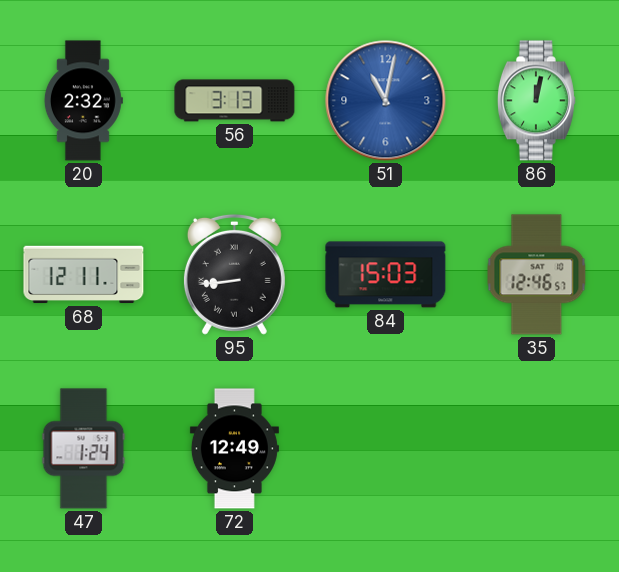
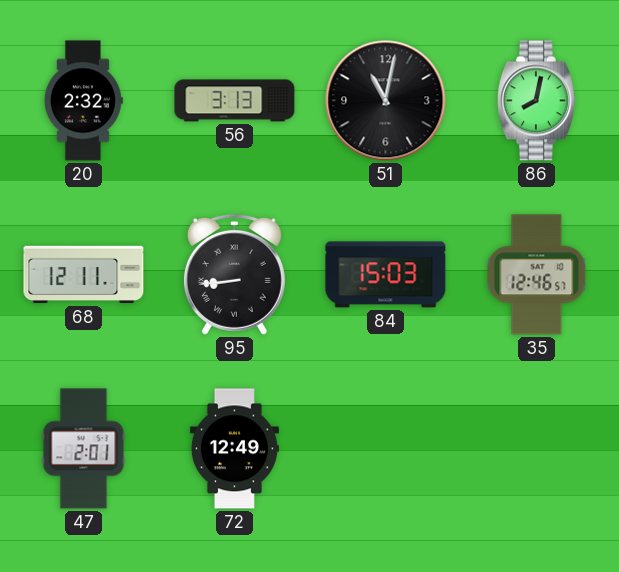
51 dial: blue -> black
86: 12:02 -> 8:02
47: 1:24 -> 2:01
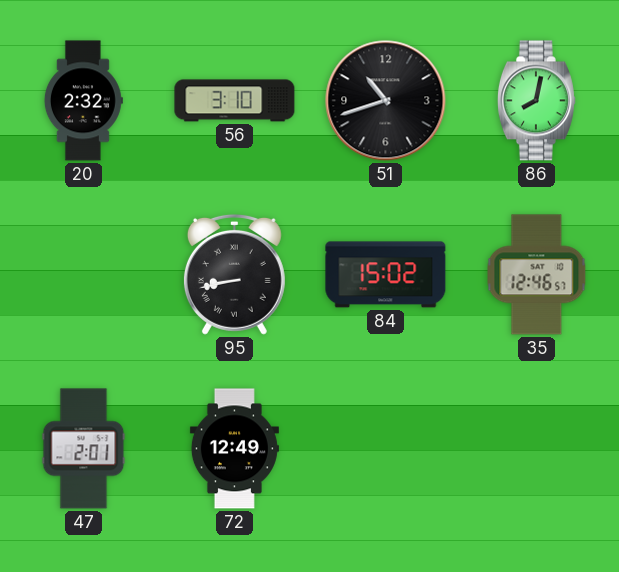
56: 3:13 -> 3:10
51: 11:02 -> 10:42
68: 12:11 -> none
95: 8:44 -> 8:43
84: 15:03 -> 15:02
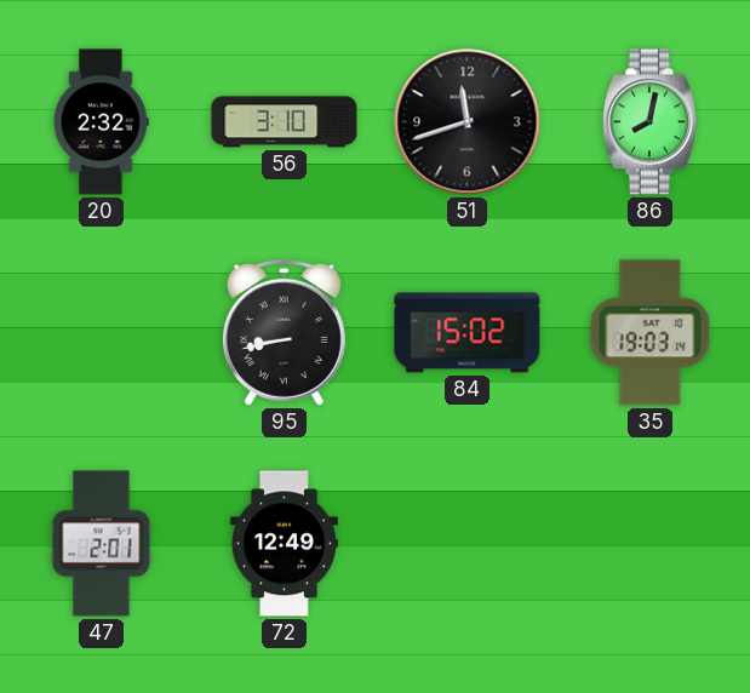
51: 10:42 -> 11:42
35: 12:46 -> 19:03
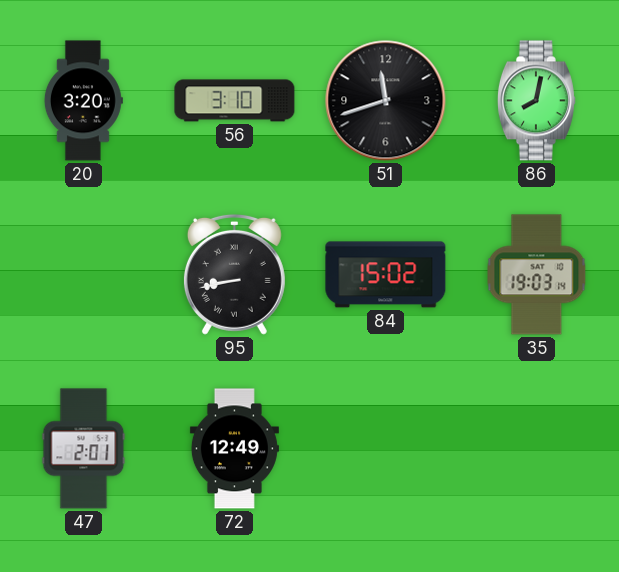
20: 2:32 -> 3:20
